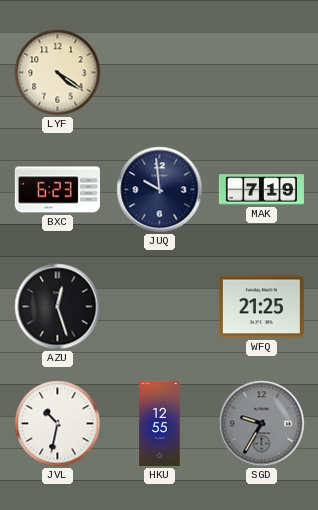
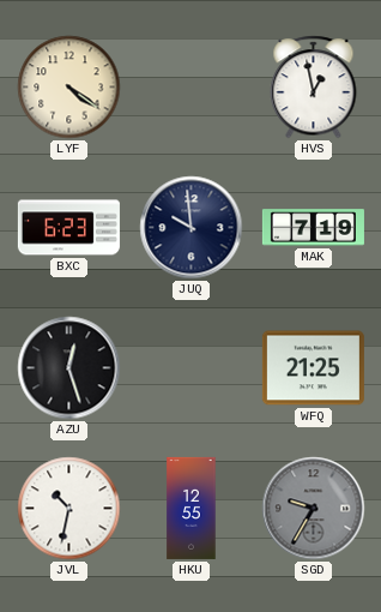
HVS: none -> 12:58
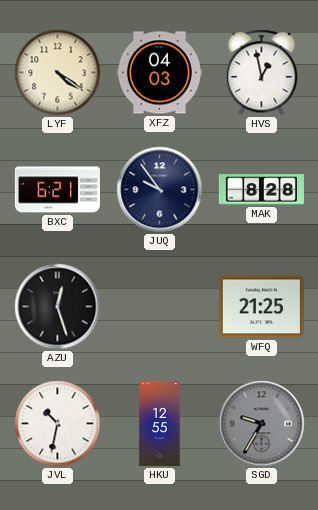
XFZ: none -> 04:03
BXC: 6:23 -> 6:21
JUQ: 9:59 -> 9:54
MAK: 7:19 -> 8:28
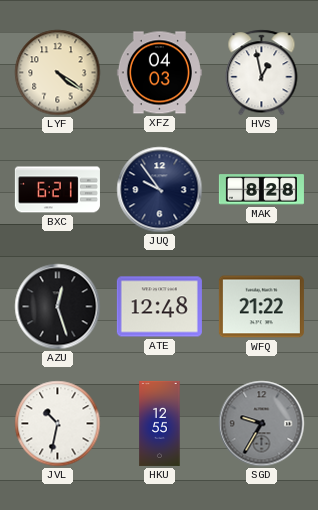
ATE: none -> 12:48
WFQ: 21:25 -> 21:22
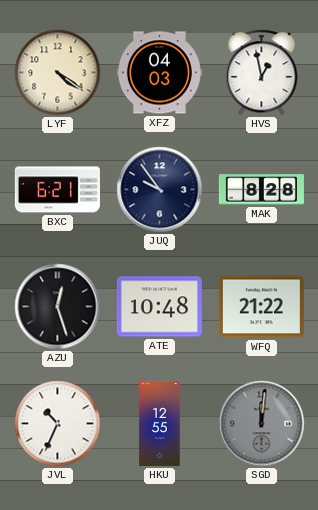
ATE: 12:48 -> 10:48
JVL: 10:32 -> 10:34
SGD: 9:35 -> 12:01
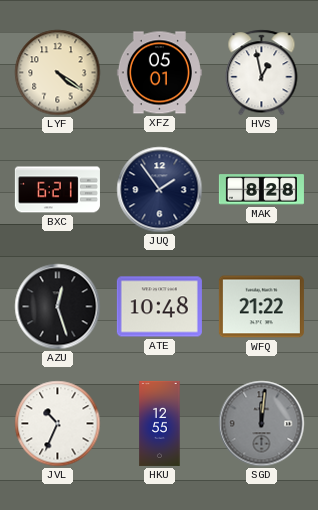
XFZ: 04:03 -> 05:01
JUQ: 9:54 -> 1:54
